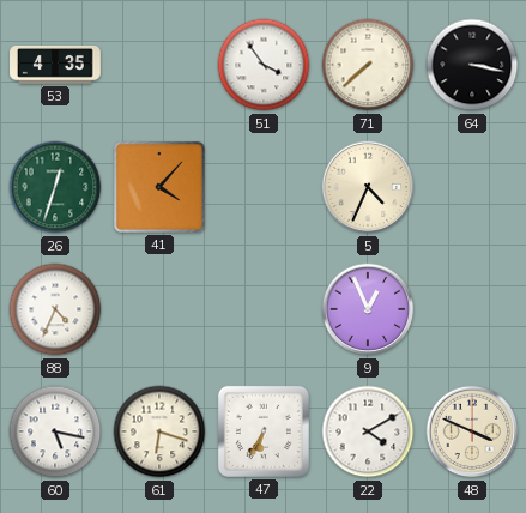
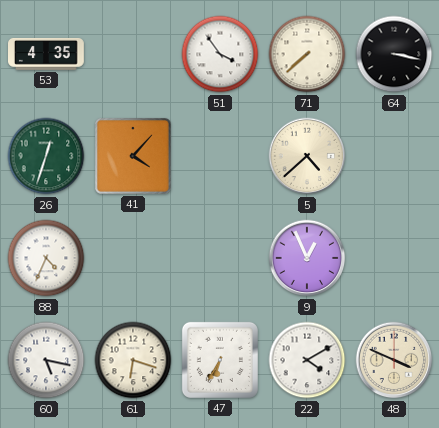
5: 4:34 -> 4:38
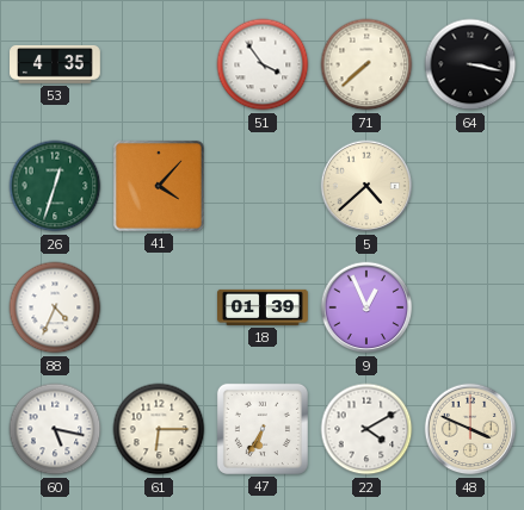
18: none -> 01:39
61: 6:18 -> 6:15
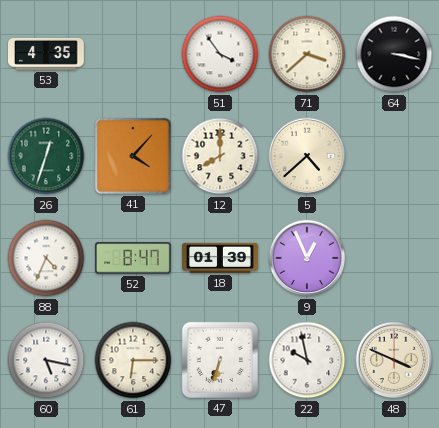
71: 7:38 -> 3:38
12: none -> 8:00
52: none -> 8:47
47: 6:35 -> 6:33
22: 4:10 -> 9:58
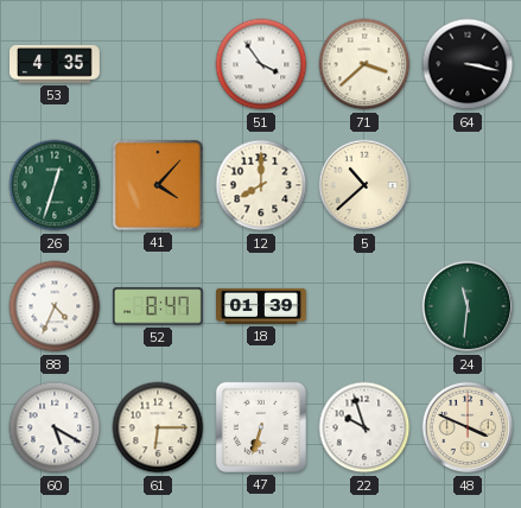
5: 4:38 -> 10:38
9: 12:56 -> none
24: none -> 11:31
60: 5:17 -> 5:20
22: 9:58 -> 9:57
